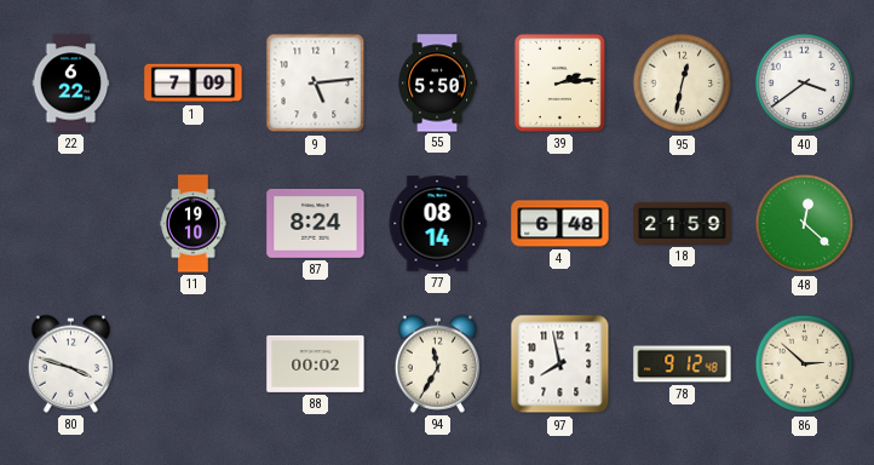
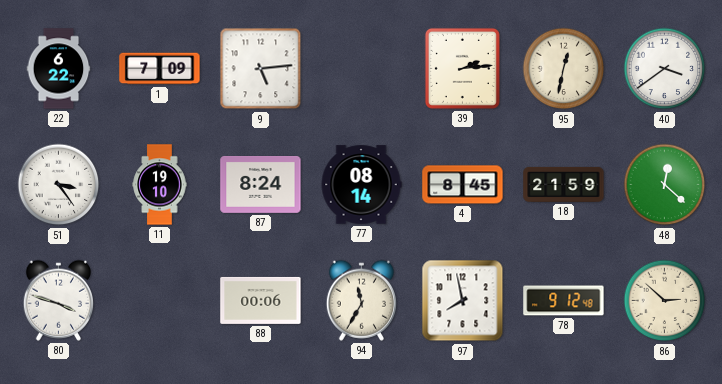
55: 5:50 -> none
51: none -> 3:24
4: 6:48 -> 8:45
88: 00:02 -> 00:06
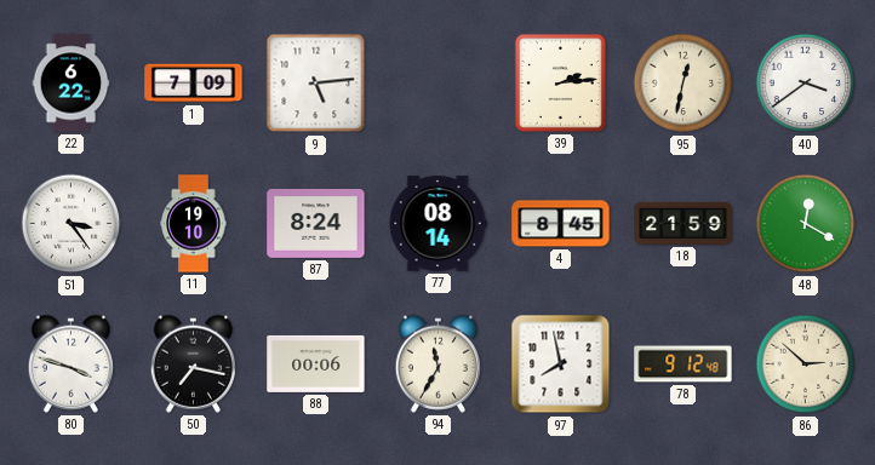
48: 12:22 -> 12:20
50: none -> 7:17
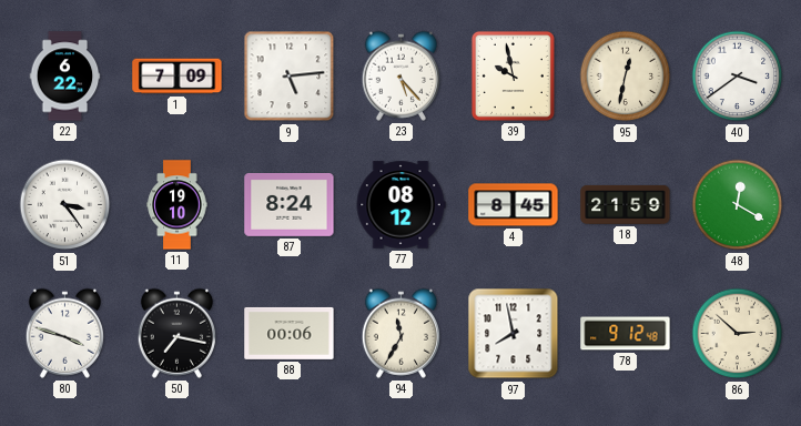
23: none -> 5:23
39: 2:14 -> 9:58
77: 08:14 -> 08:12
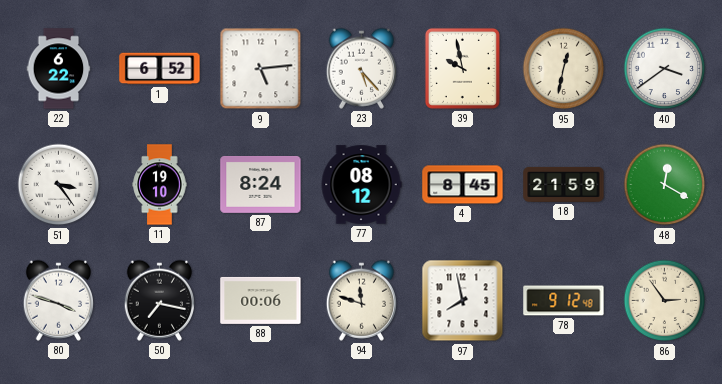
1: 7:09 -> 6:52
94: 11:35 -> 11:48
86: 2:52 -> 2:54
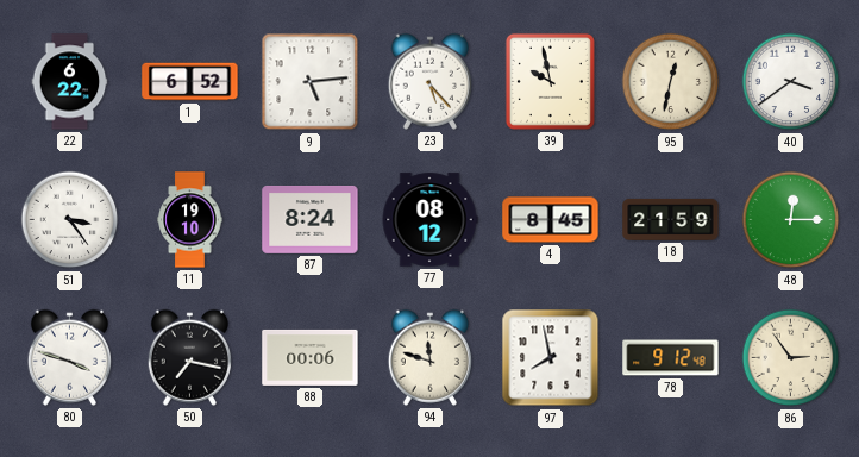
48: 12:20 -> 12:15
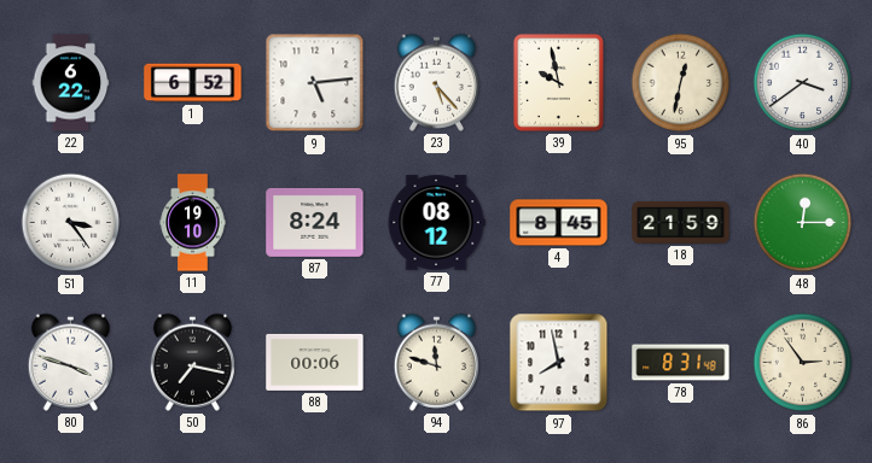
78: 9:12 -> 8:31
